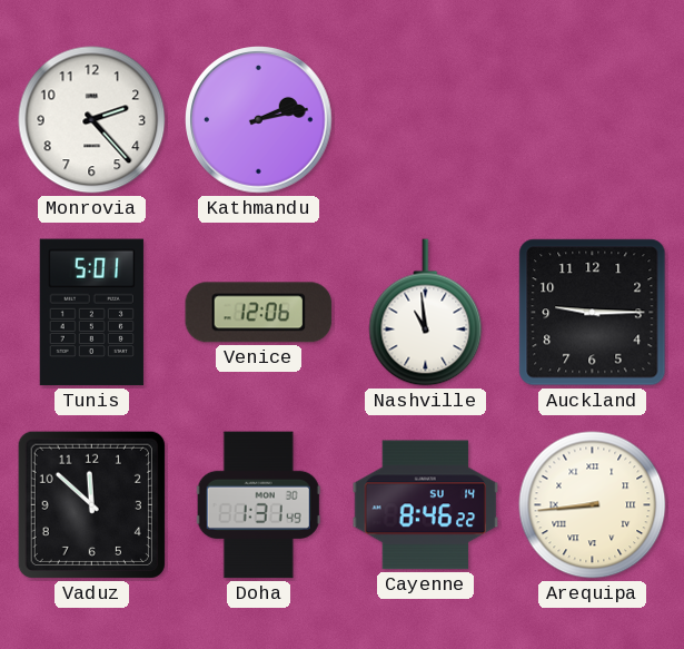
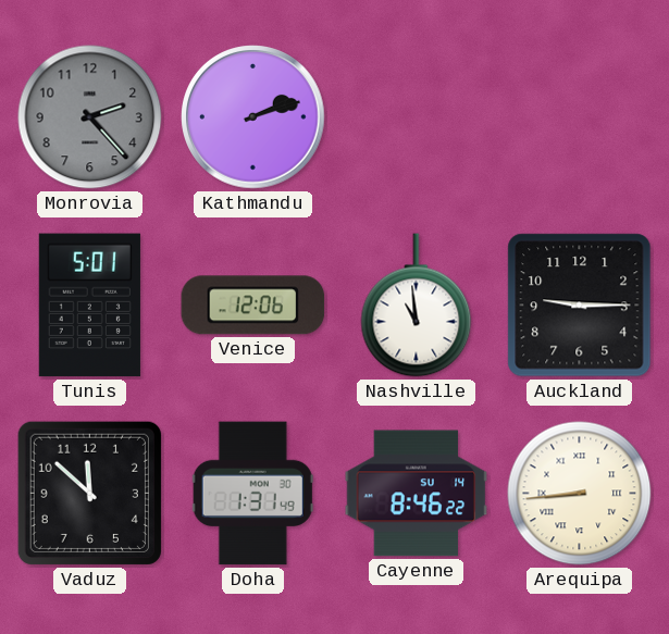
Monrovia dial: white -> grey
Kathmandu: 2:13 -> 2:12
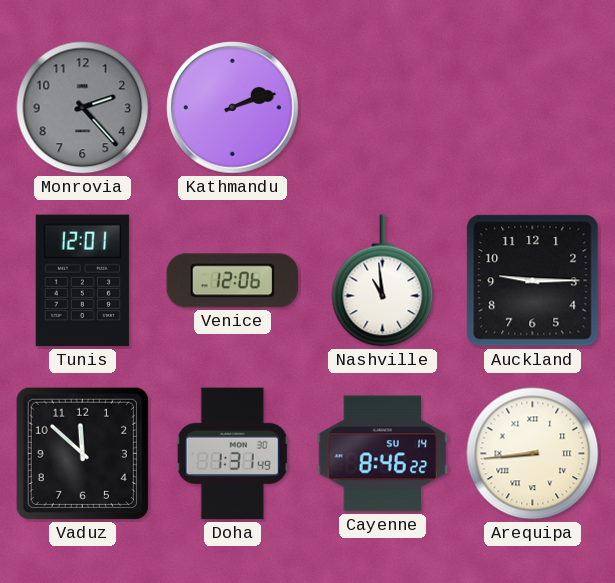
Tunis: 5:01 -> 12:01
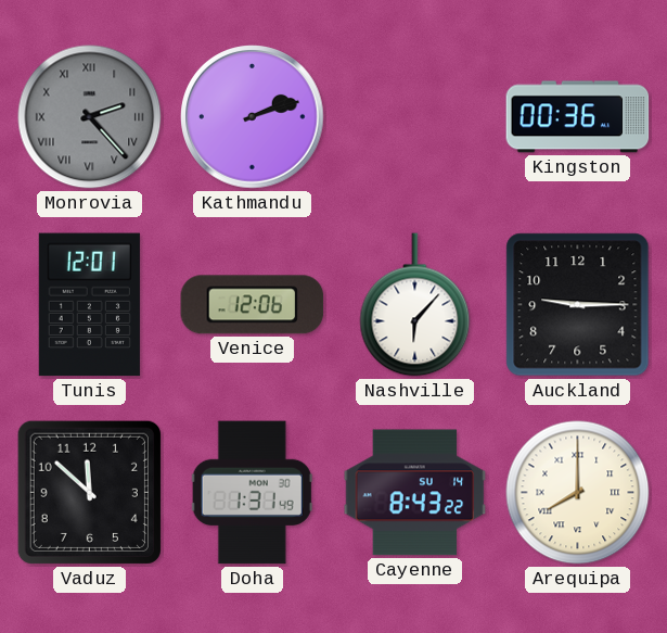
Monrovia numerals: Arabic -> Roman
Kingston: none -> 00:36
Nashville: 10:59 -> 6:07
Cayenne: 8:46 -> 8:43
Arequipa: 8:44 -> 8:00
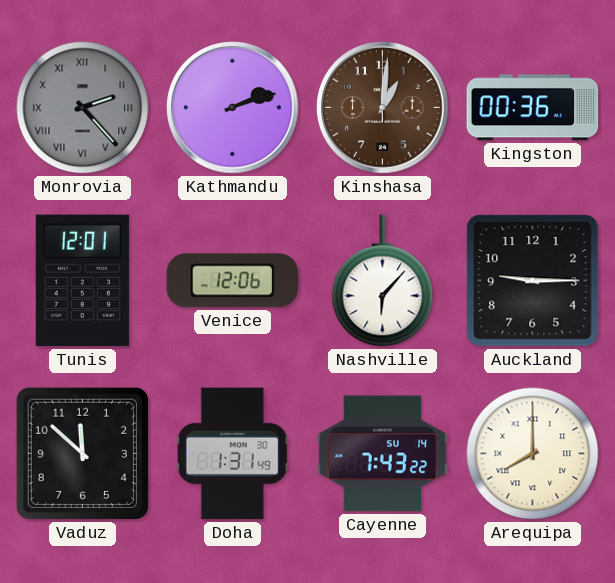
Kinshasa: none -> 1:01
Cayenne: 8:43 -> 7:43
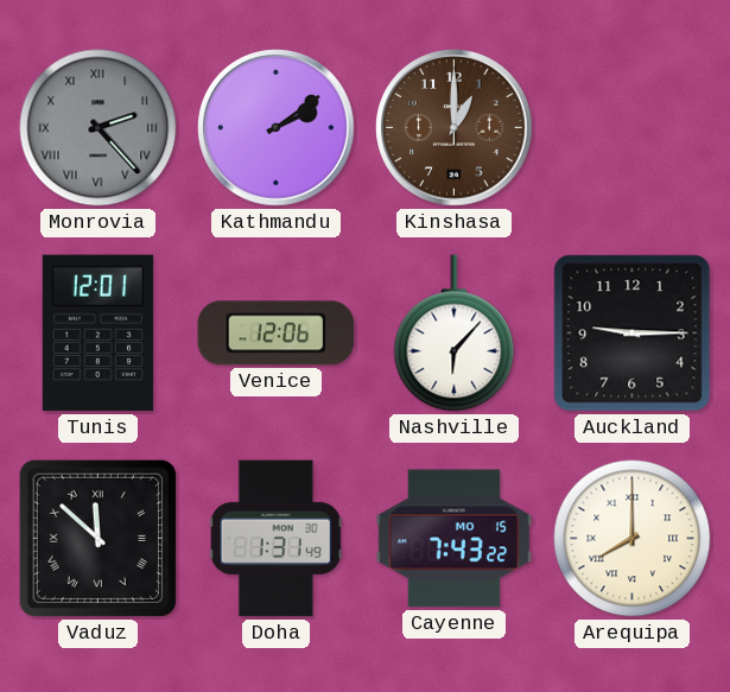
Kathmandu: 2:12 -> 2:09
Kinshasa: 1:01 -> 1:00
Kingston: 00:36 -> none
Vaduz numerals: Arabic -> Roman
Cayenne date: SU 14 -> MO 15
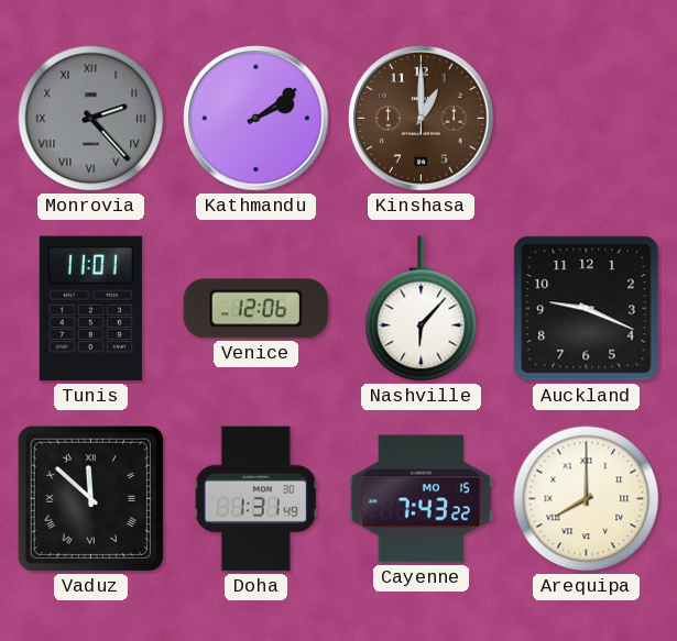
Tunis: 12:01 -> 11:01
Auckland: 9:15 -> 9:19
